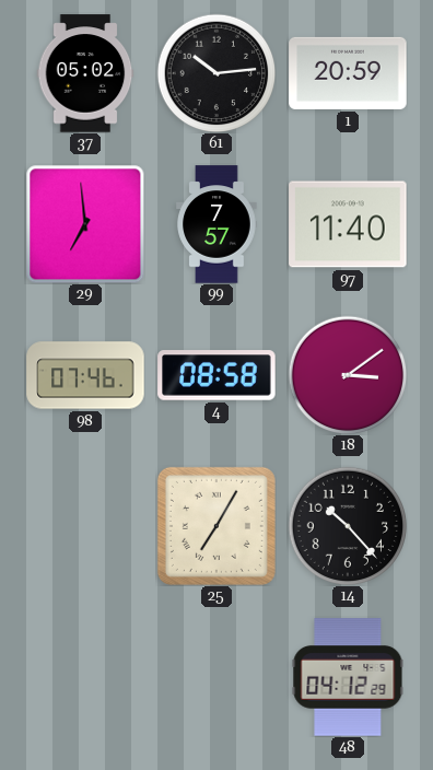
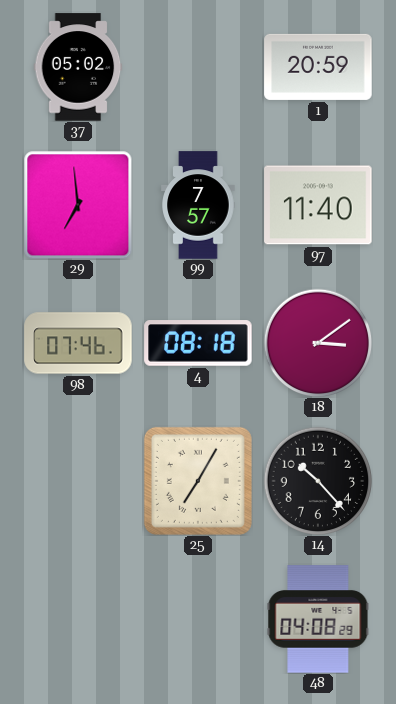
61: 10:14 -> none
4: 08:58 -> 08:18
48: 04:12 -> 04:08
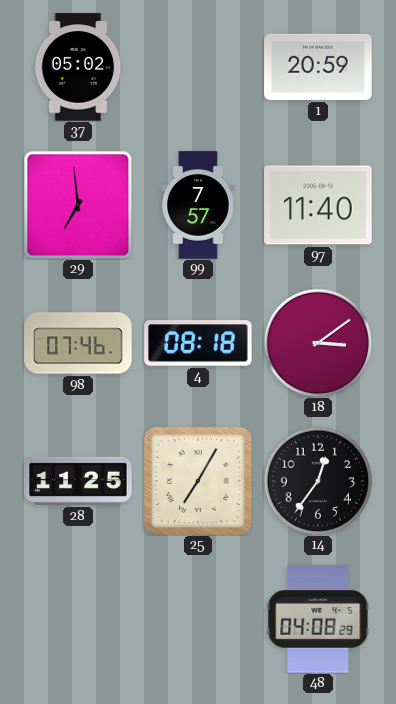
28: none -> 11:25
14: 10:23 -> 12:36
